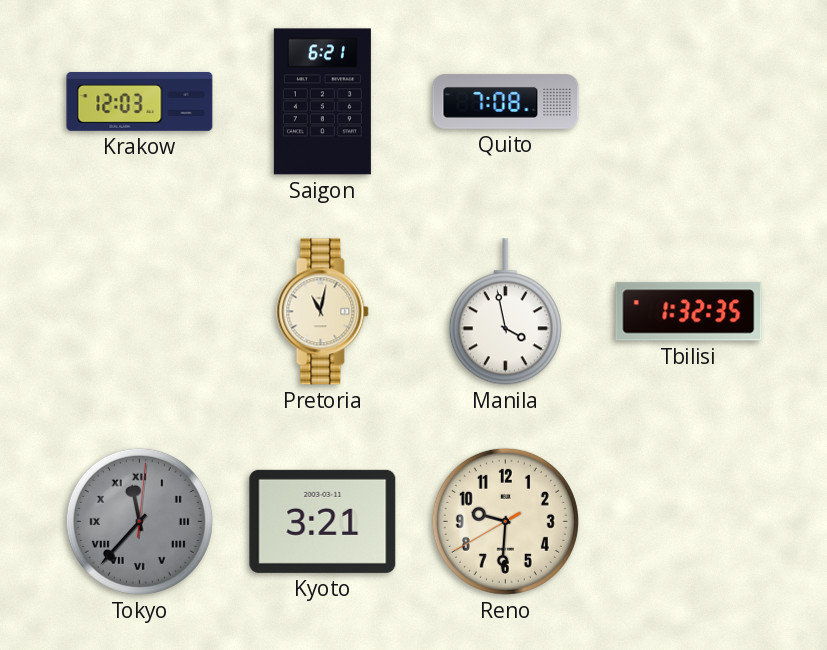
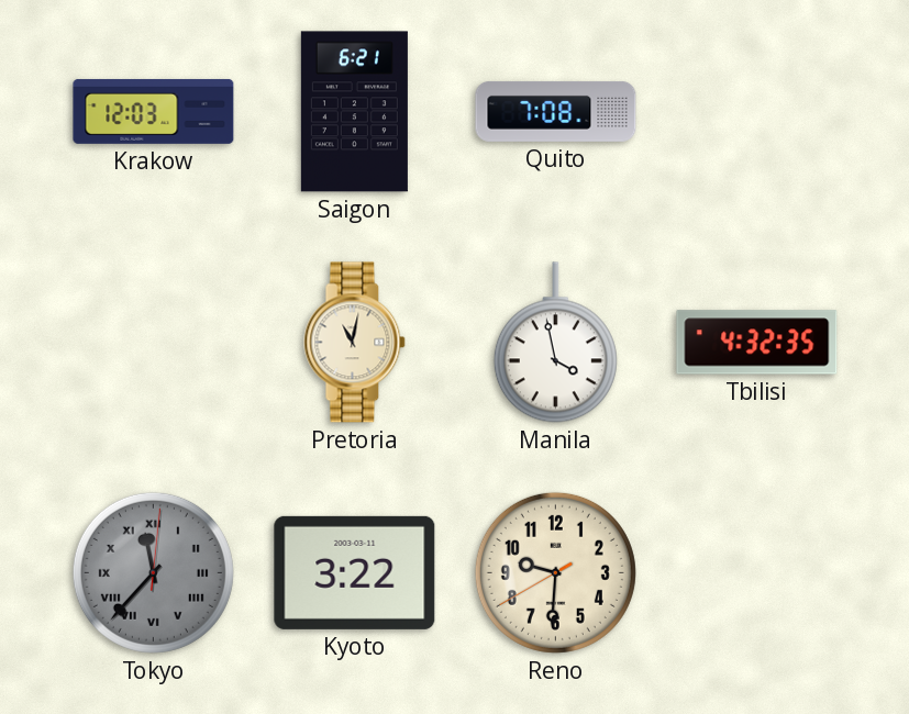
Tbilisi: 1:32 -> 4:32
Kyoto: 3:21 -> 3:22
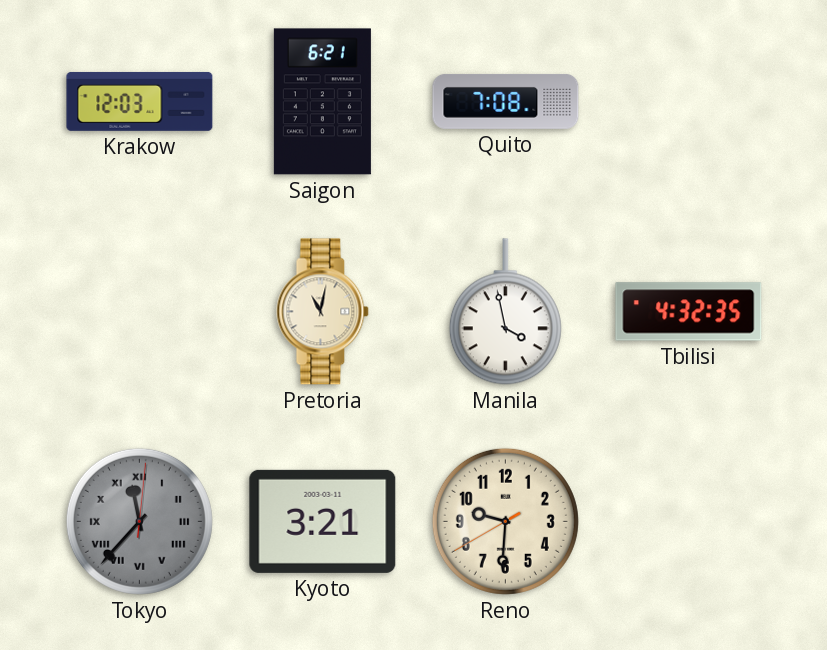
Kyoto: 3:22 -> 3:21
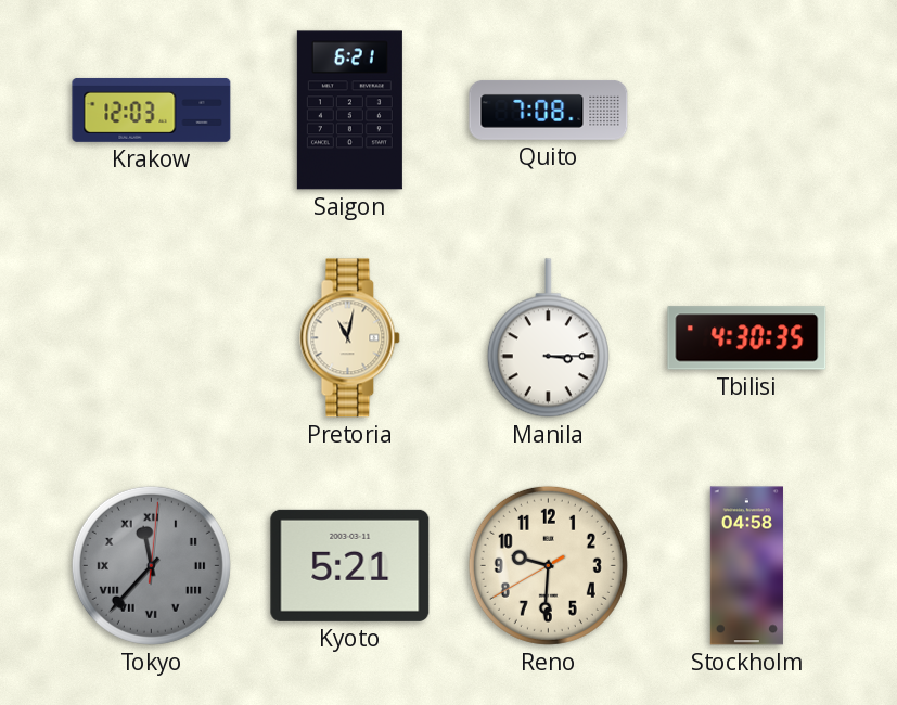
Manila: 3:58 -> 3:15
Tbilisi: 4:32 -> 4:30
Kyoto: 3:21 -> 5:21
Stockholm: none -> 04:58
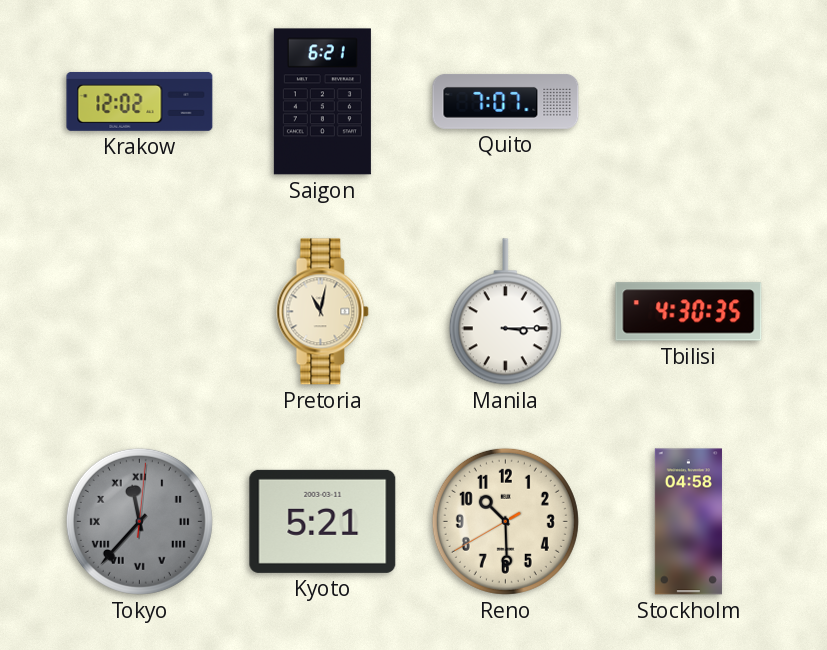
Krakow: 12:03 -> 12:02
Quito: 7:08 -> 7:07
Reno: 9:30 -> 10:29
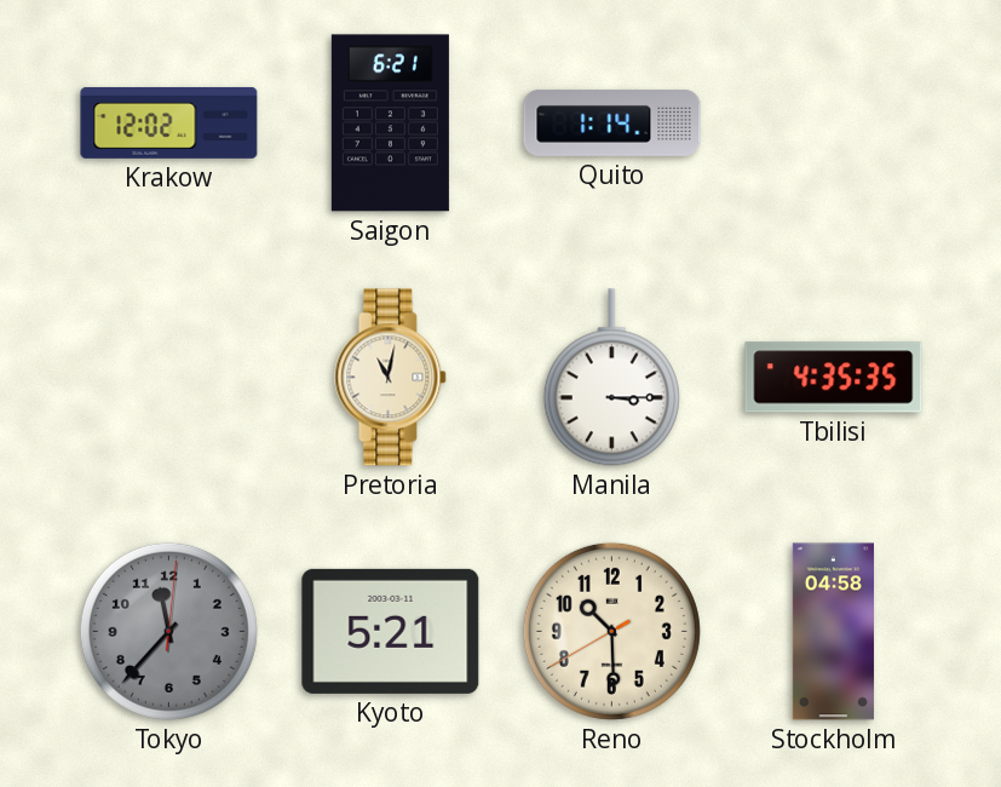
Quito: 7:07 -> 1:14
Tbilisi: 4:30 -> 4:35
Tokyo numerals: Roman -> Arabic
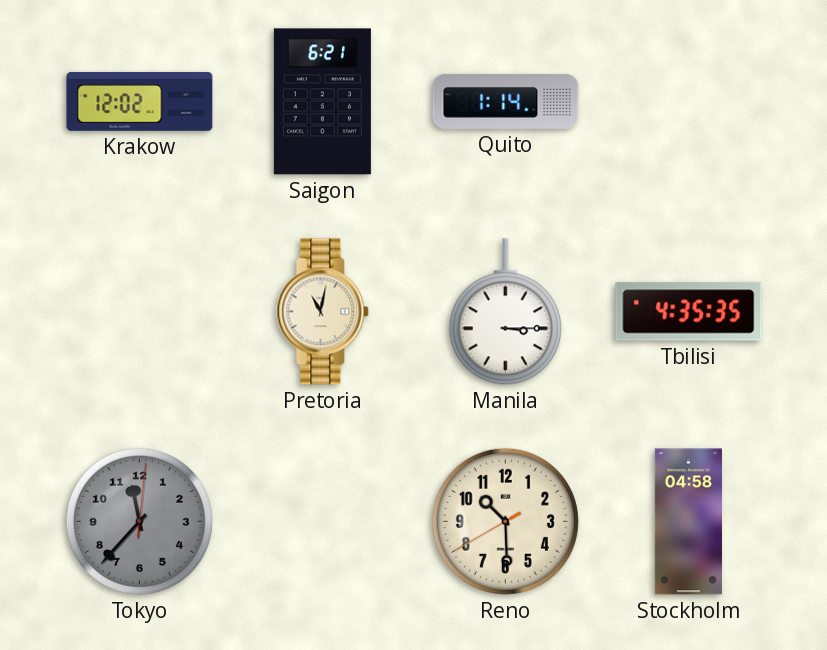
Kyoto: 5:21 -> none
